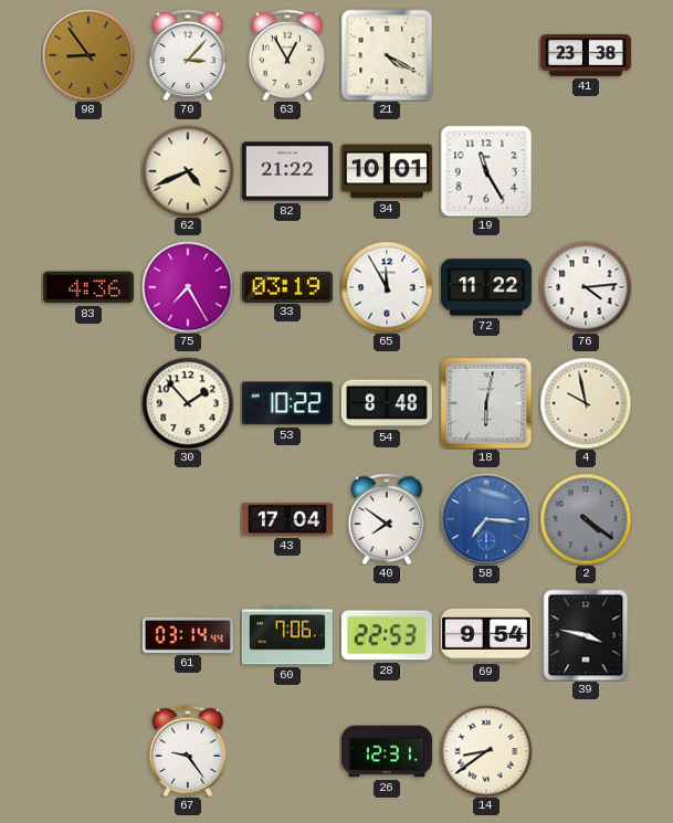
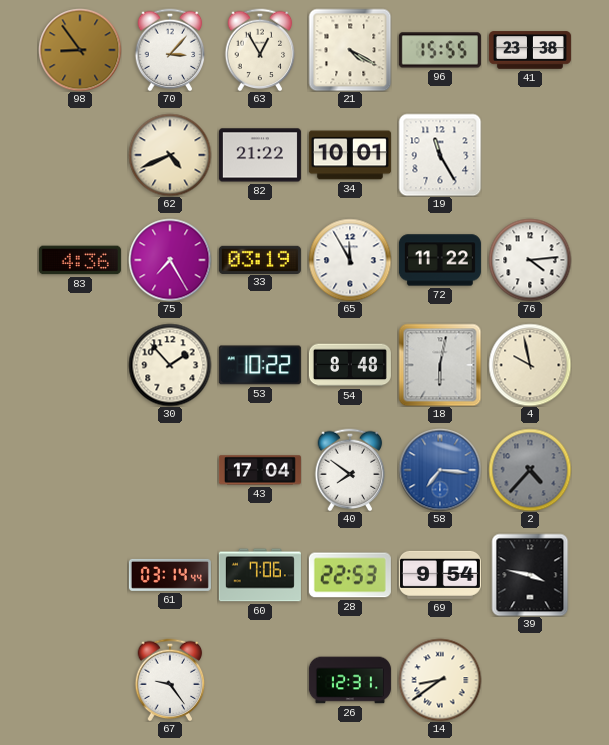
96: none -> 15:55
2: 4:21 -> 4:37
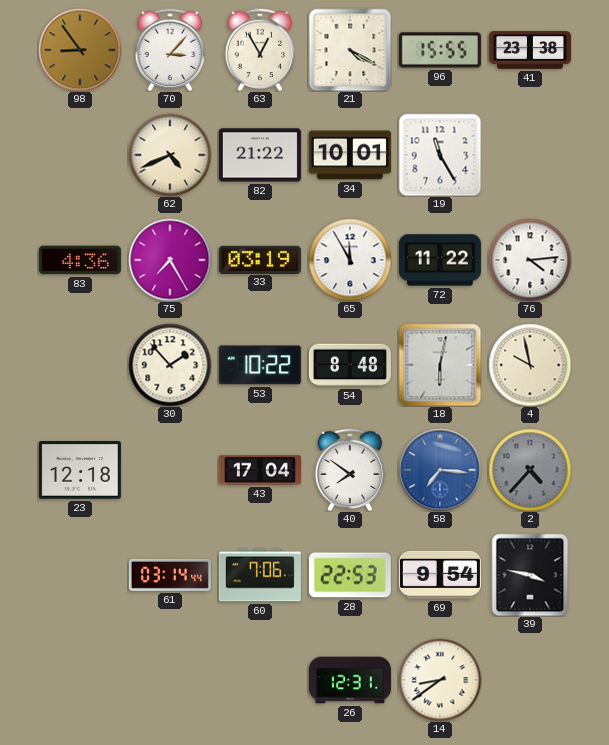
23: none -> 12:18
67: 9:24 -> none
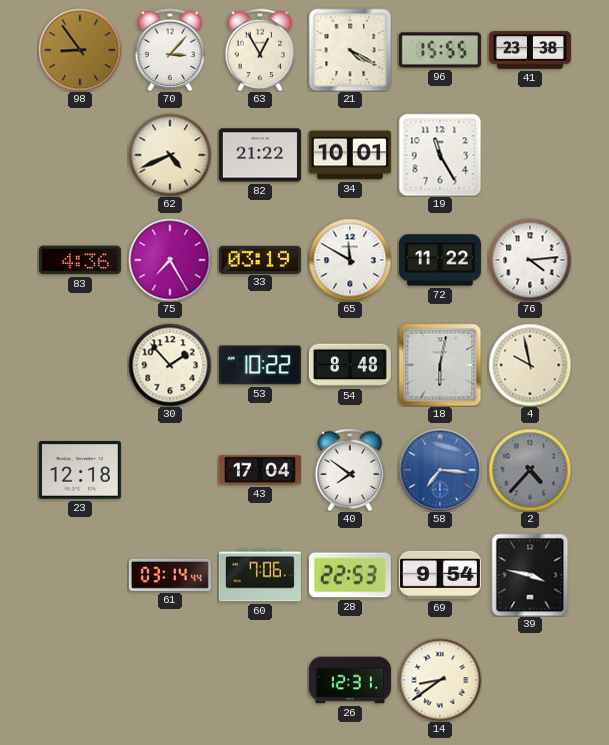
65: 11:55 -> 11:50
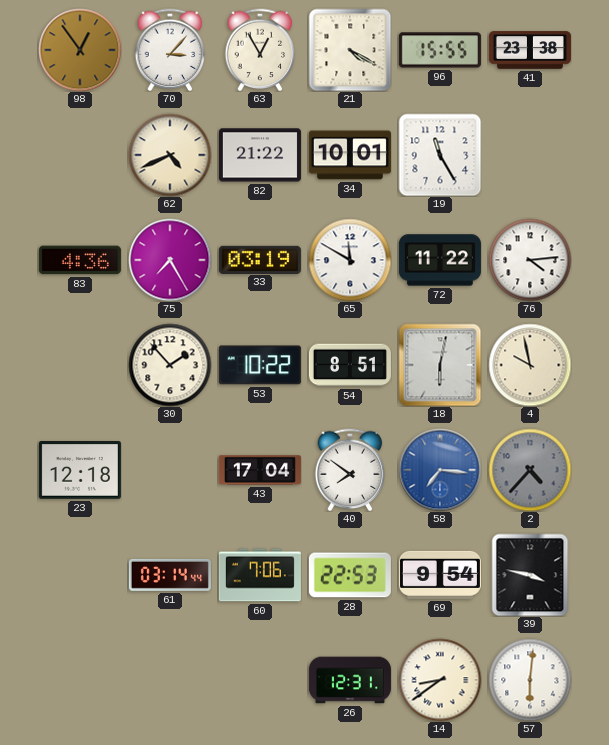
98: 8:54 -> 12:54
54: 8:48 -> 8:51
57: none -> 6:01
